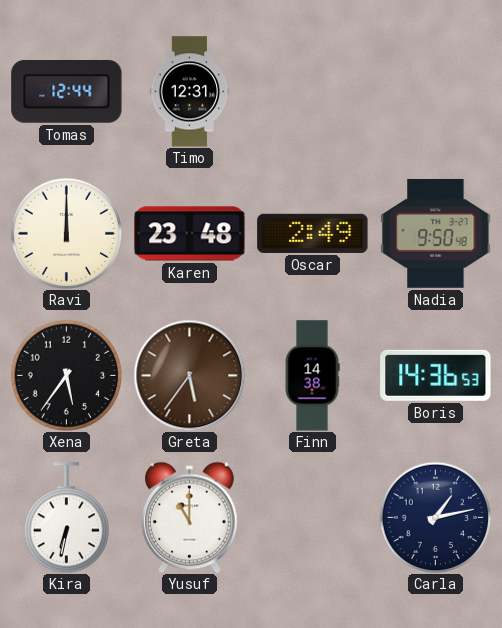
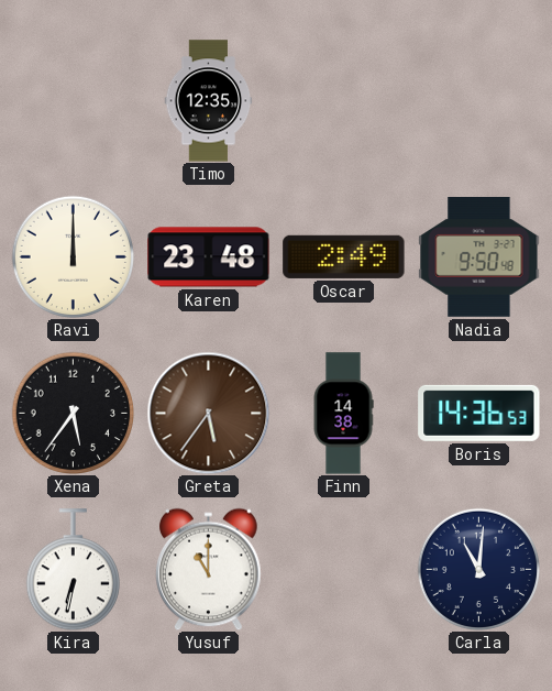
Tomas: 12:44 -> none
Timo: 12:31 -> 12:35
Carla: 1:13 -> 11:01
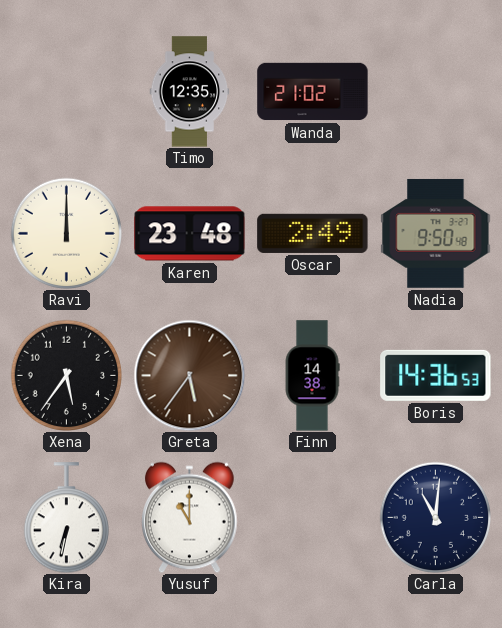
Wanda: none -> 21:02
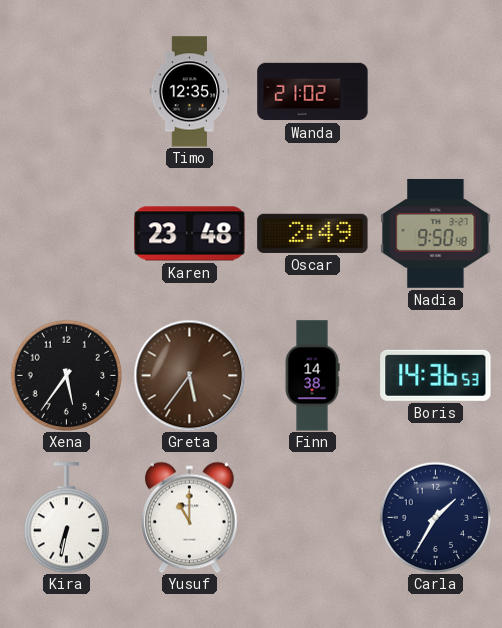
Ravi: 12:00 -> none
Carla: 11:01 -> 1:35
